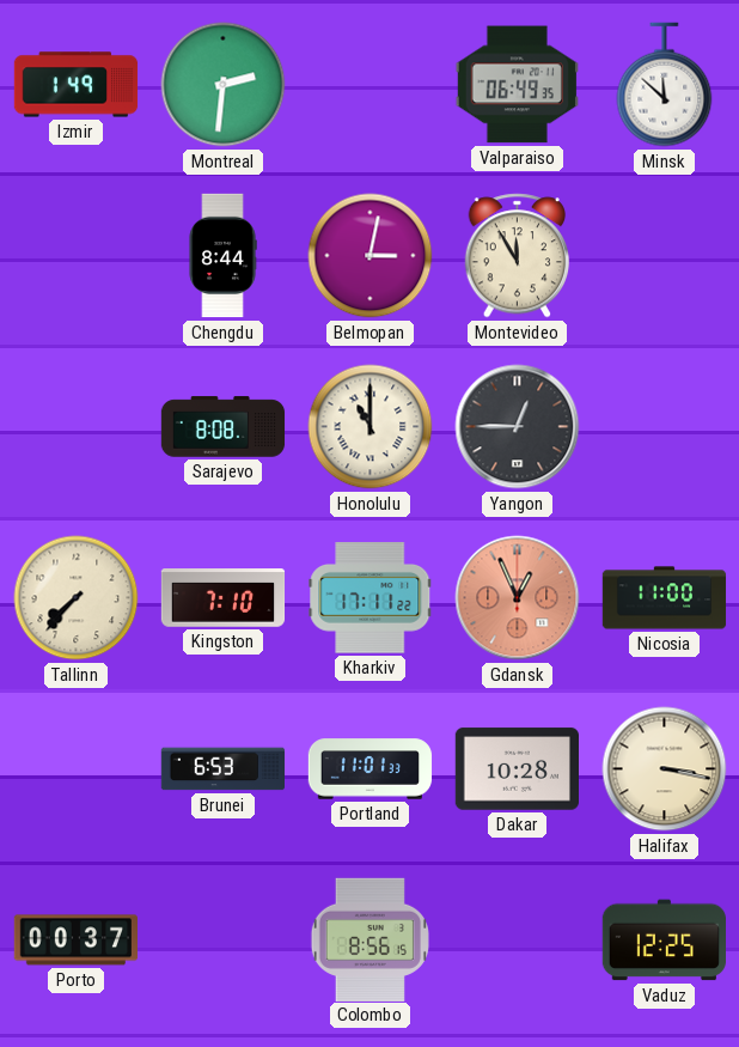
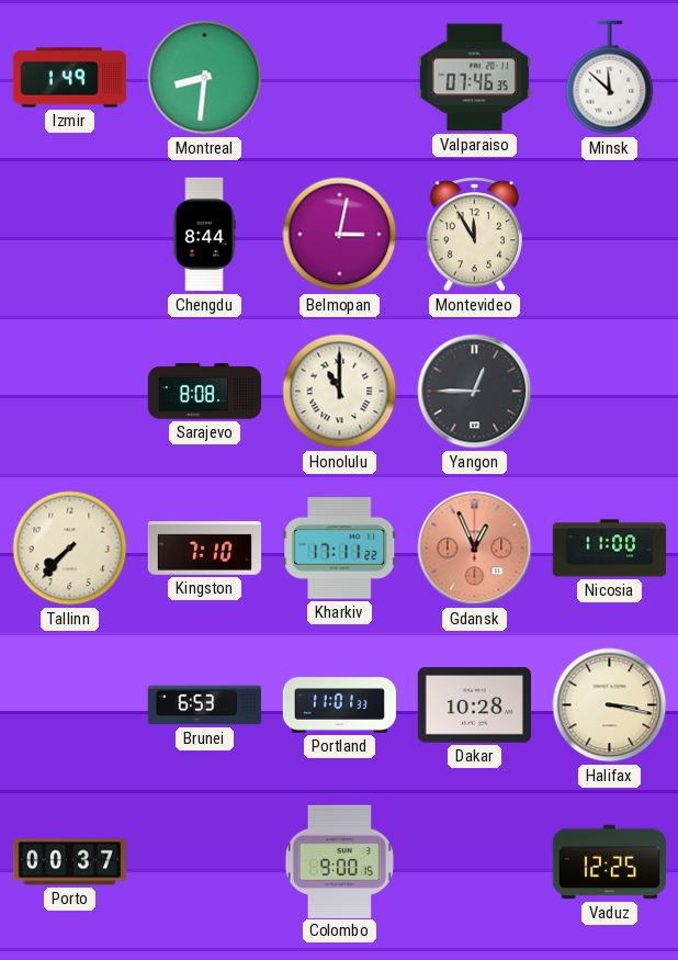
Montreal: 2:31 -> 8:31
Valparaiso: 06:49 -> 07:46
Colombo: 8:56 -> 9:00
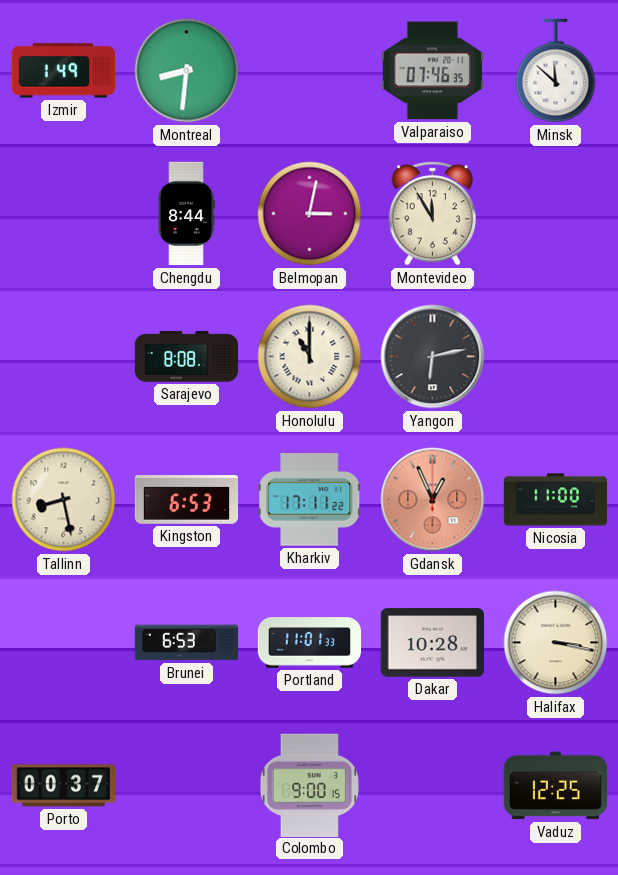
Yangon: 12:45 -> 6:13
Tallinn: 7:37 -> 8:28
Kingston: 7:10 -> 6:53
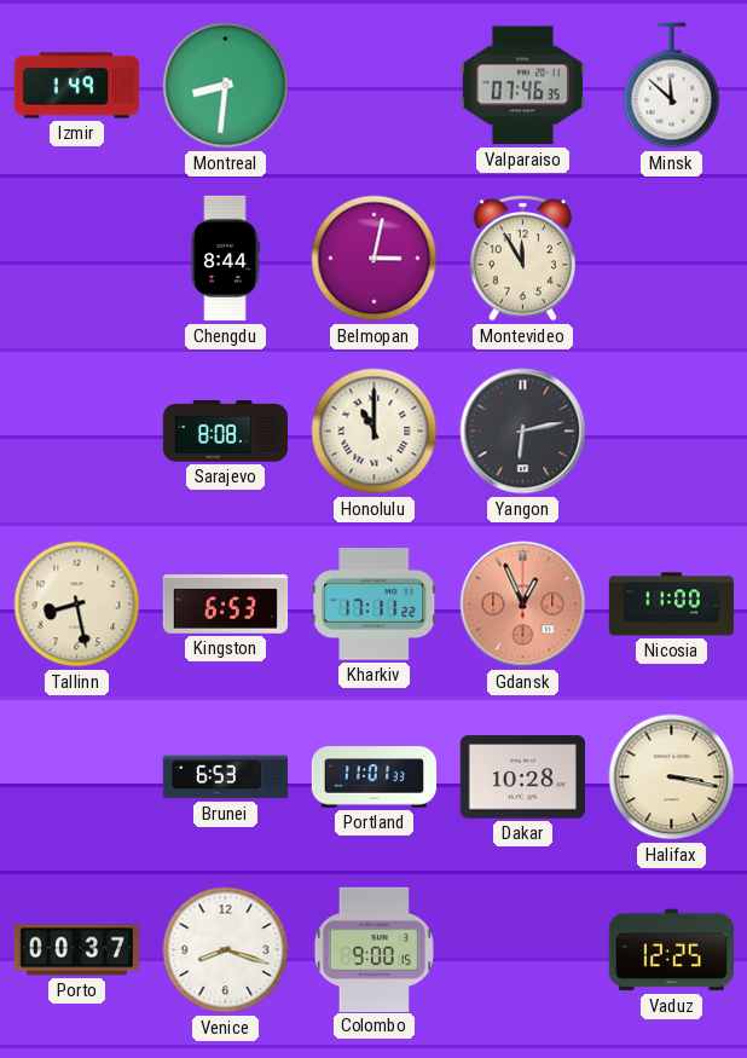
Venice: none -> 8:18
